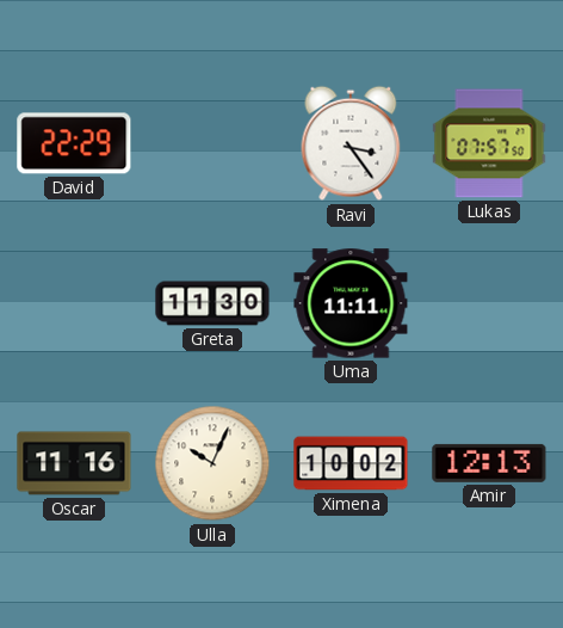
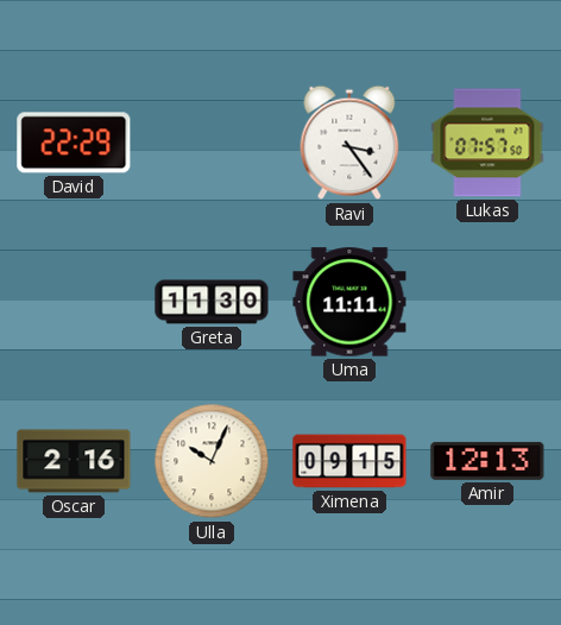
Oscar: 11:16 -> 2:16
Ximena: 10:02 -> 09:15
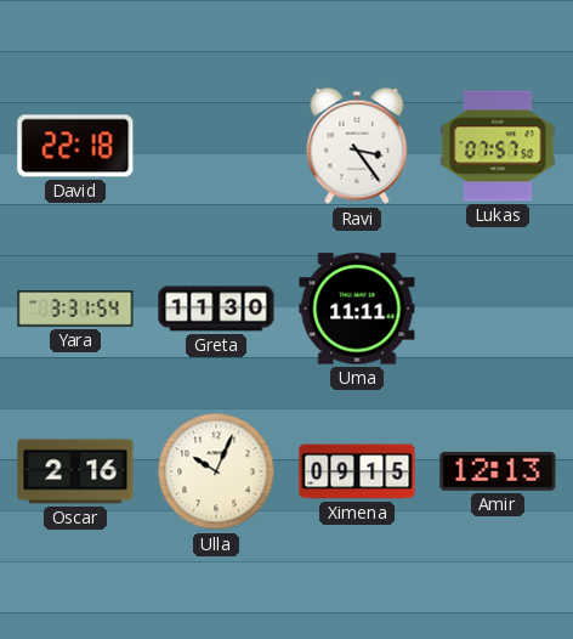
David: 22:29 -> 22:18
Yara: none -> 3:31
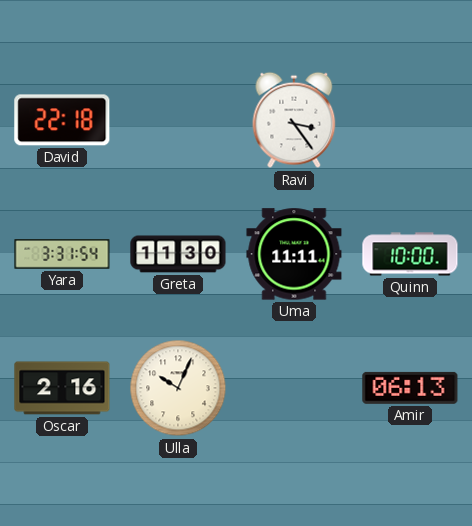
Lukas: 07:57 -> none
Quinn: none -> 10:00
Ximena: 09:15 -> none
Amir: 12:13 -> 06:13
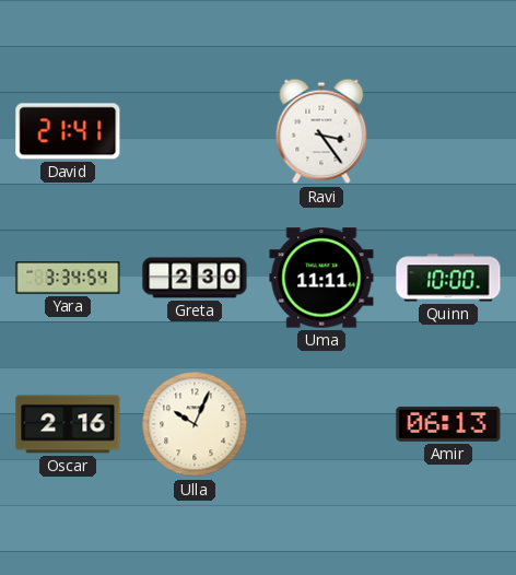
David: 22:18 -> 21:41
Yara: 3:31 -> 3:34
Greta: 11:30 -> 2:30
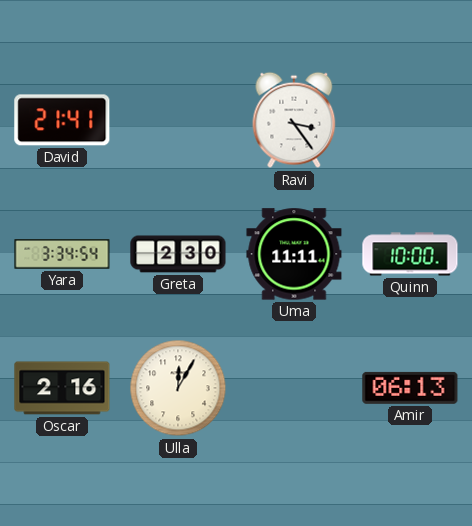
Ulla: 10:04 -> 12:05
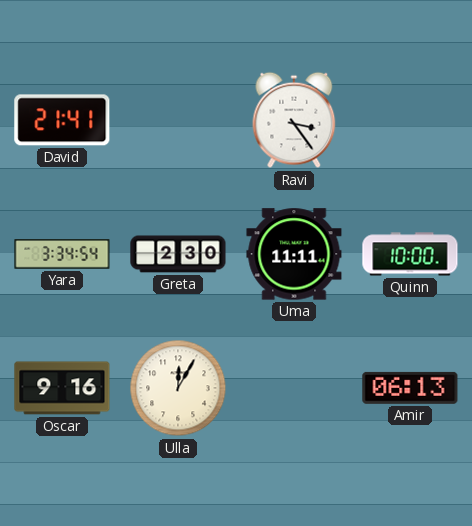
Oscar: 2:16 -> 9:16
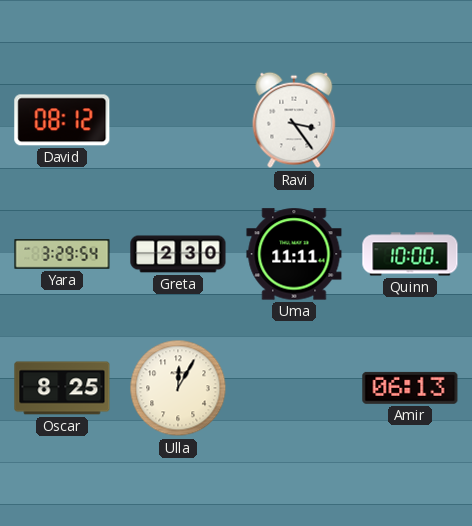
David: 21:41 -> 08:12
Yara: 3:34 -> 3:29
Oscar: 9:16 -> 8:25
